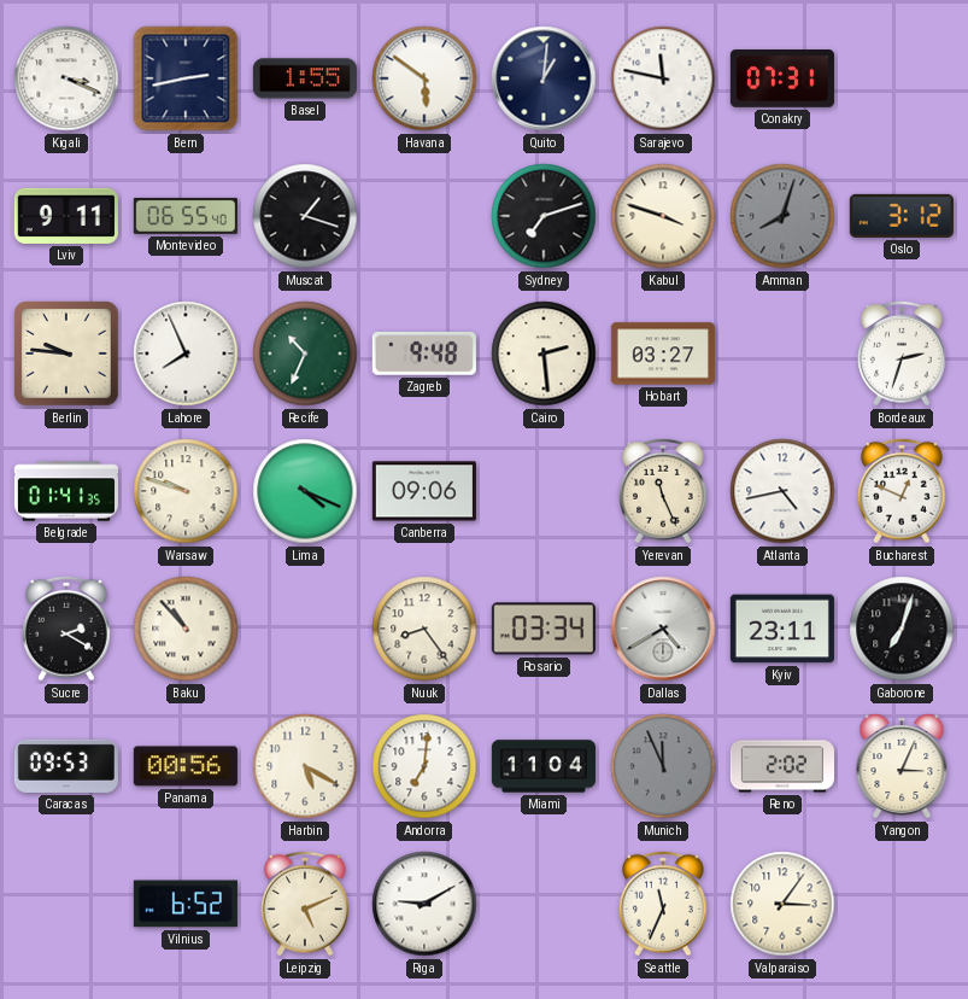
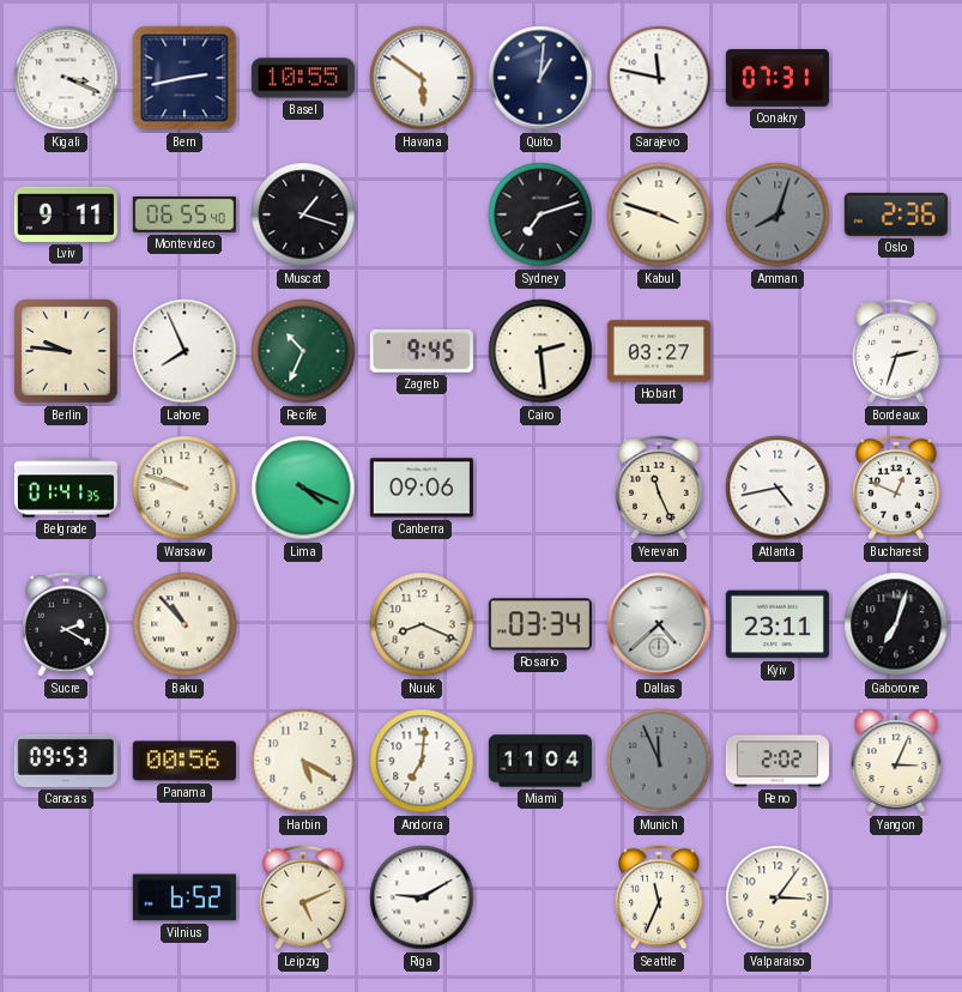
Basel: 1:55 -> 10:55
Oslo: 3:12 -> 2:36
Zagreb: 9:48 -> 9:45
Nuuk: 8:24 -> 8:19
Dallas: 4:40 -> 4:38
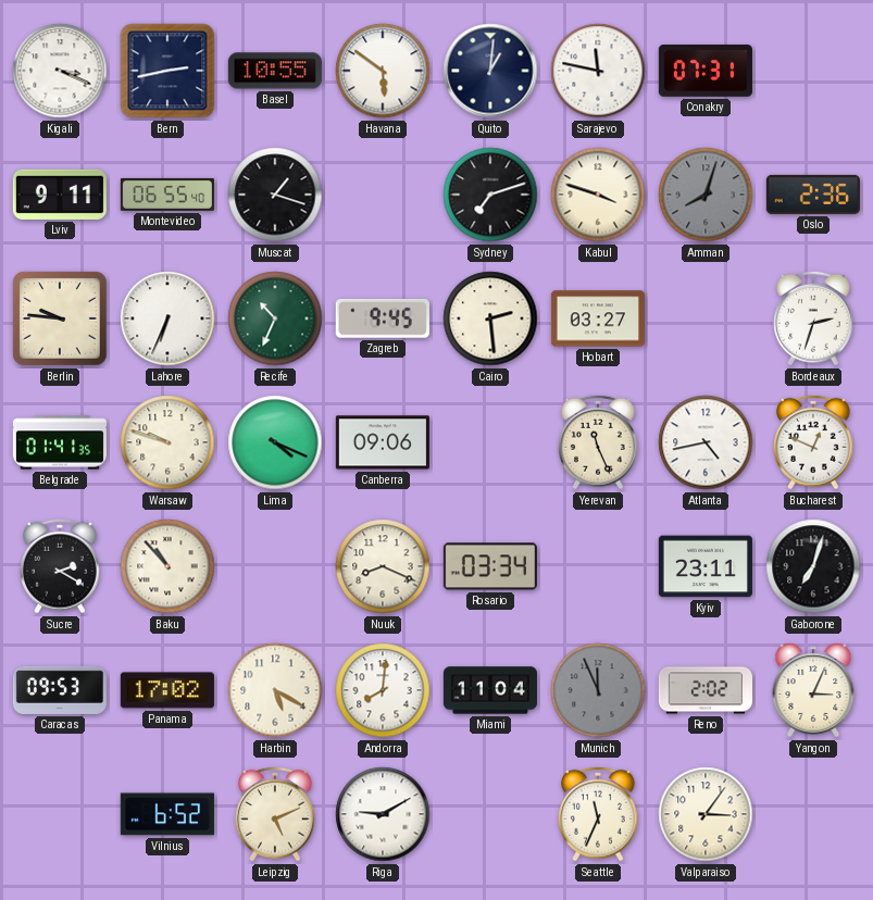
Lahore: 7:56 -> 6:34
Dallas: 4:38 -> none
Panama: 00:56 -> 17:02
Andorra: 7:01 -> 8:01
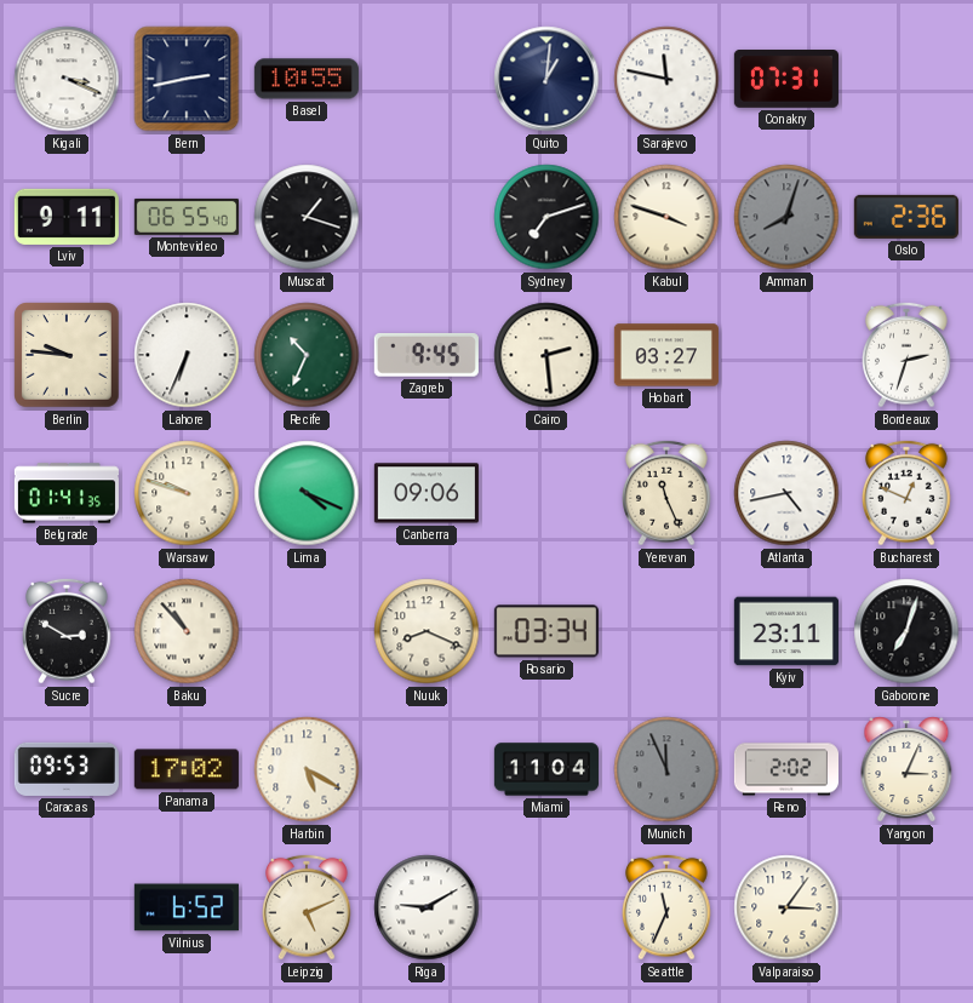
Havana: 5:51 -> none
Sucre: 2:20 -> 2:50
Andorra: 8:01 -> none
